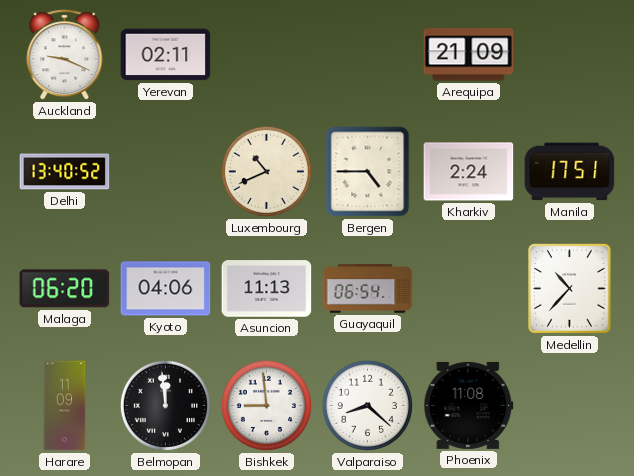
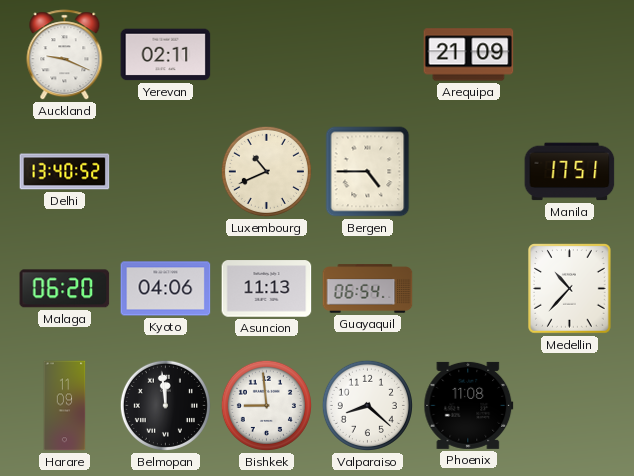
Kharkiv: 2:24 -> none
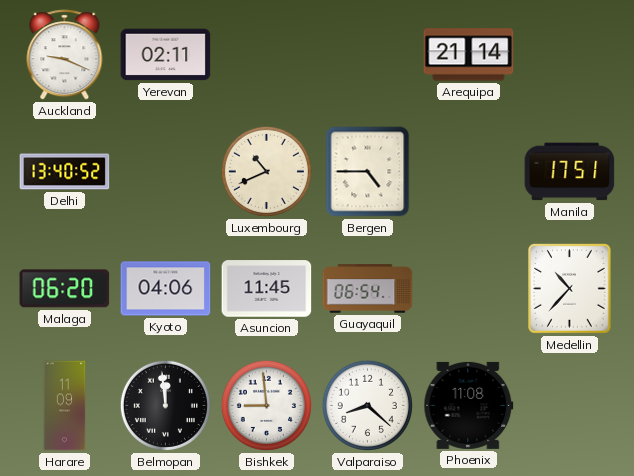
Arequipa: 21:09 -> 21:14
Asuncion: 11:13 -> 11:45
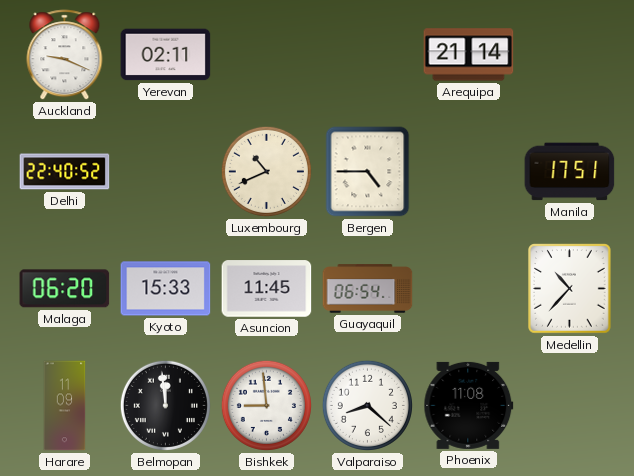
Delhi: 13:40 -> 22:40
Kyoto: 04:06 -> 15:33
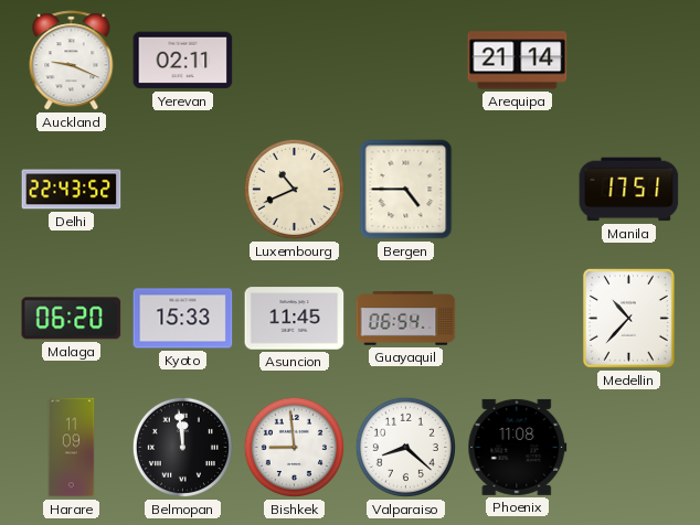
Delhi: 22:40 -> 22:43
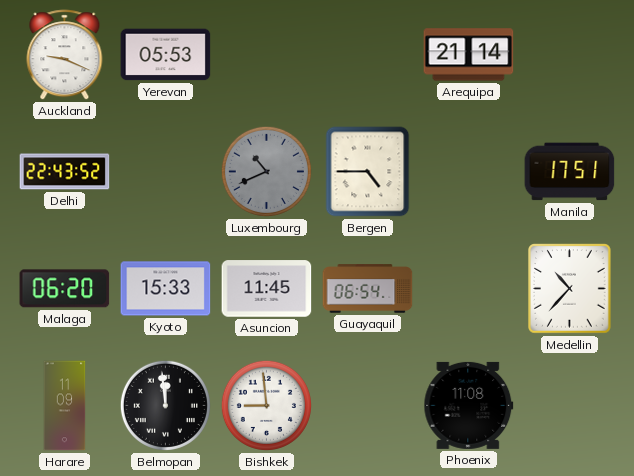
Yerevan: 02:11 -> 05:53
Luxembourg dial: cream -> grey
Valparaiso: 8:22 -> none
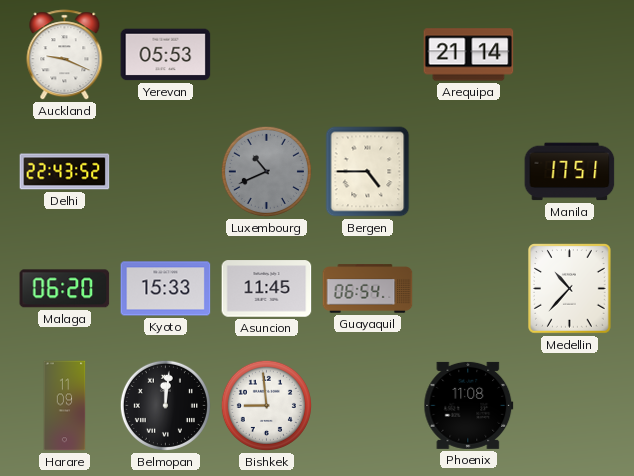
Belmopan: 11:59 -> 12:01
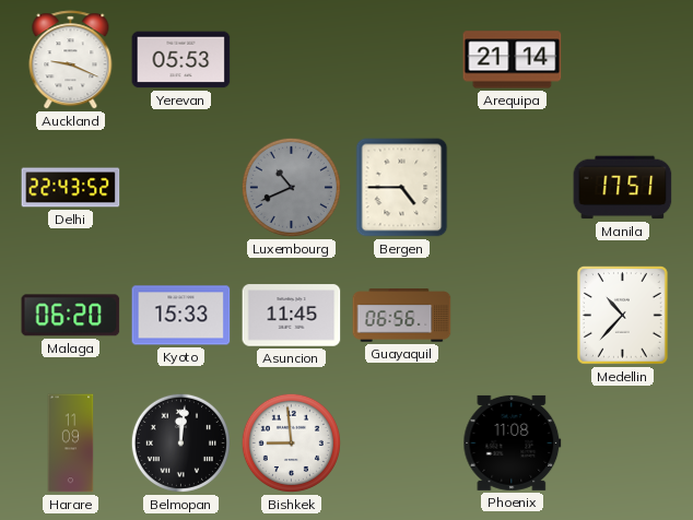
Guayaquil: 06:54 -> 06:56
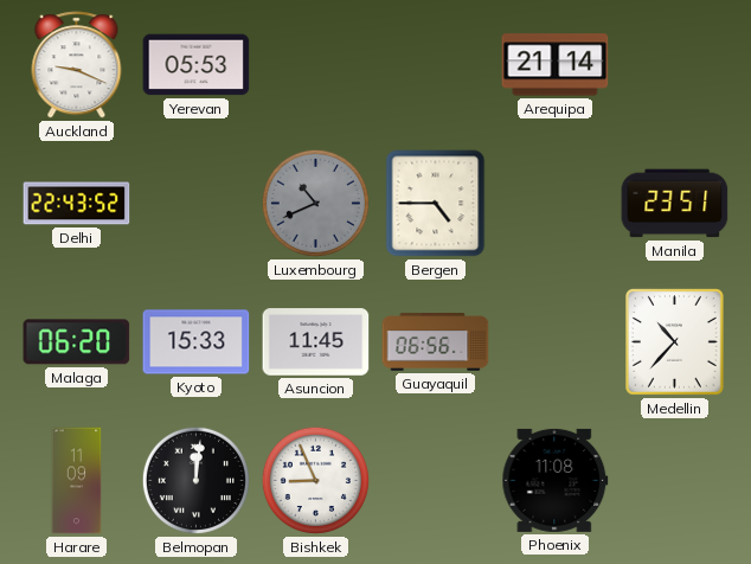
Manila: 17:51 -> 23:51
Bishkek: 8:59 -> 8:56
